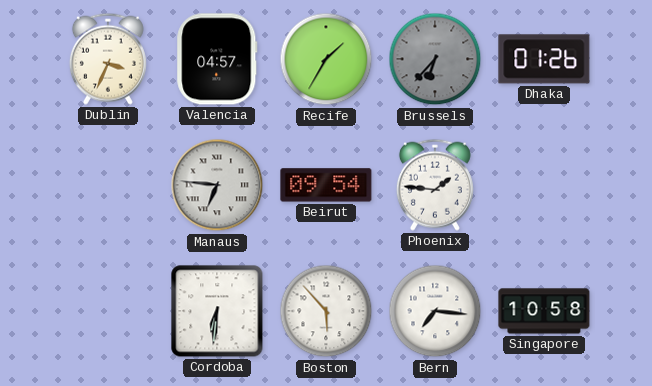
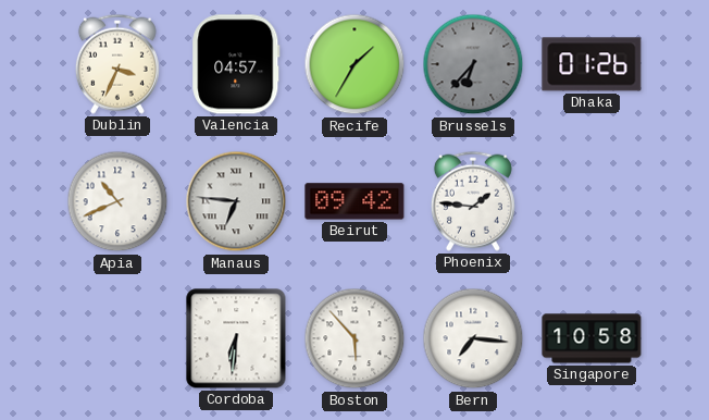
Apia: none -> 10:41
Beirut: 09:54 -> 09:42
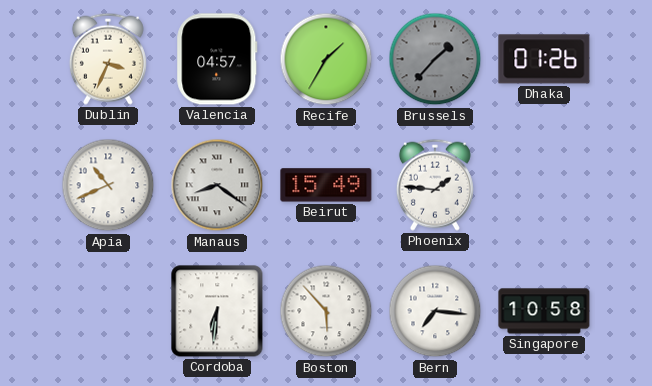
Brussels: 6:37 -> 1:37
Manaus: 6:46 -> 8:21
Beirut: 09:42 -> 15:49
